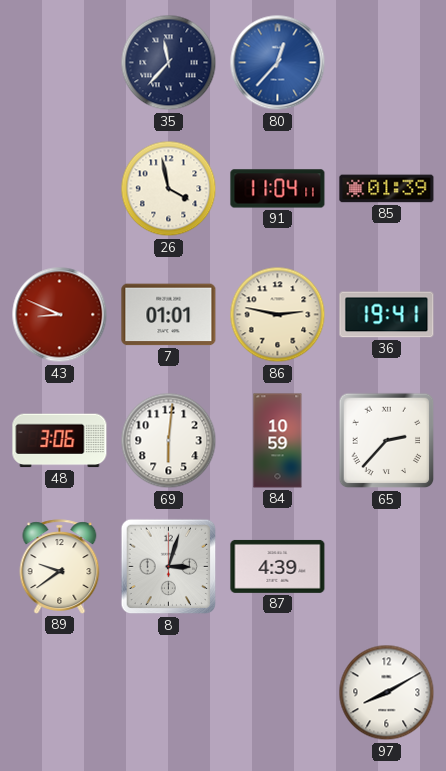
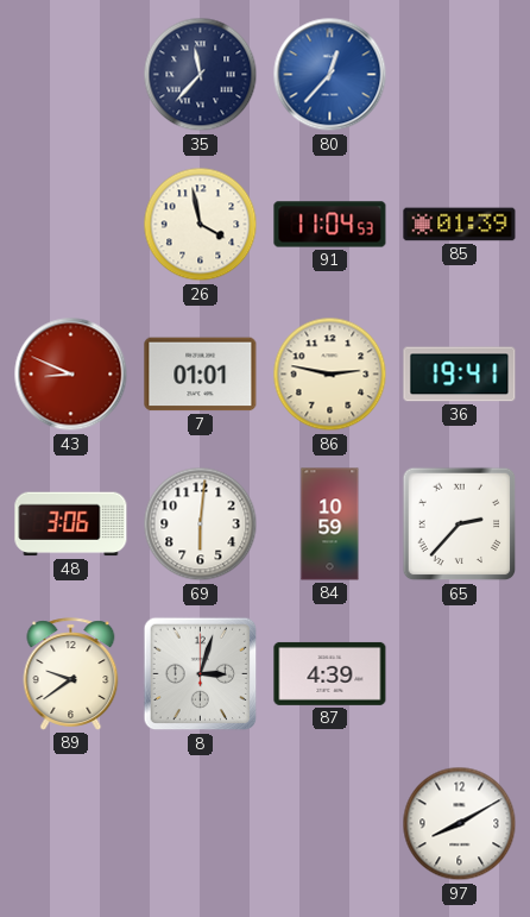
91: 11:04:11 -> 11:04:53
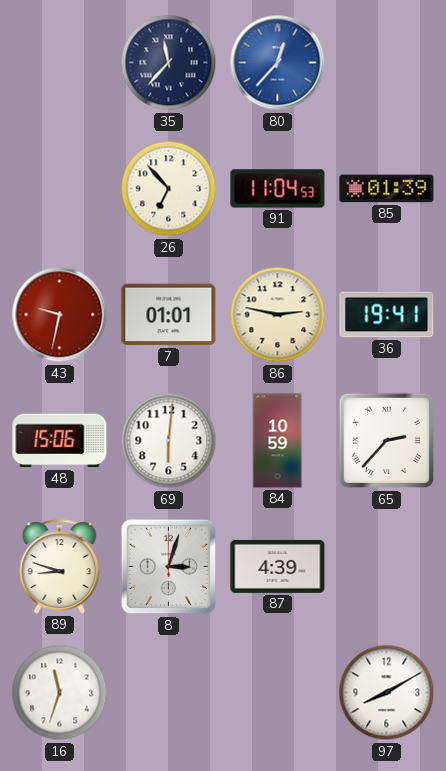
26: 3:58 -> 6:53
43: 8:49 -> 9:32
48: 3:06 -> 15:06
89: 9:39 -> 8:48
16: none -> 11:33
